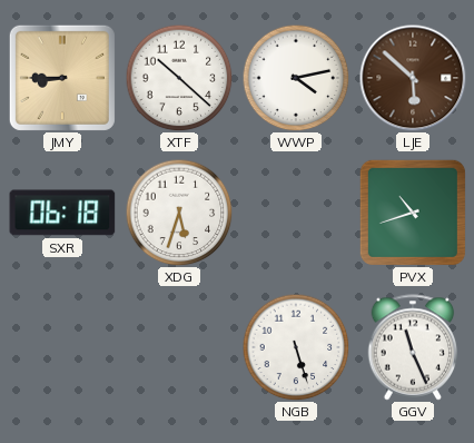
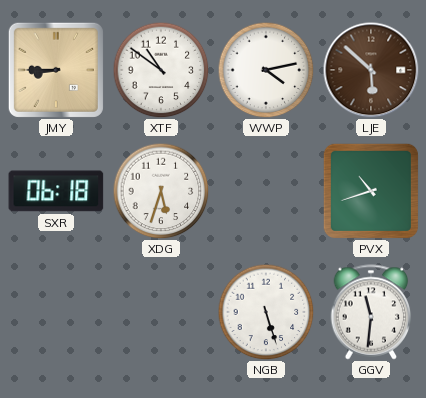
XTF: 10:22 -> 10:51
GGV: 11:26 -> 11:31
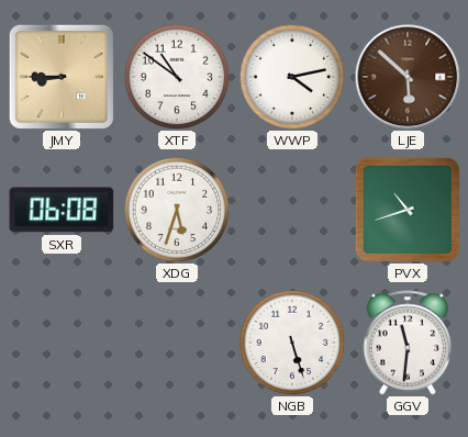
SXR: 06:18 -> 06:08
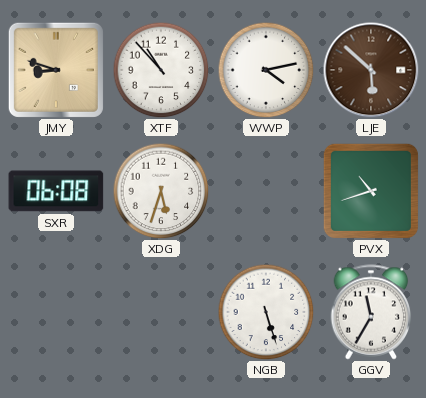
JMY: 8:45 -> 8:48
XTF: 10:51 -> 10:53
GGV: 11:31 -> 11:35
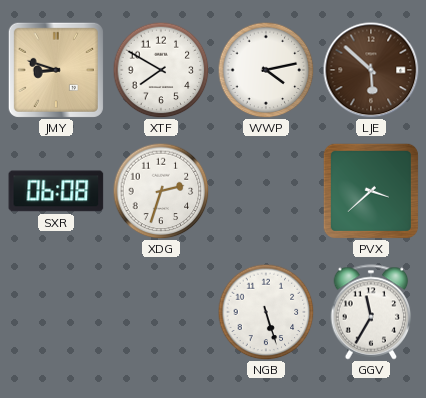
XTF: 10:53 -> 7:50
XDG: 5:33 -> 2:33
PVX: 10:42 -> 3:38
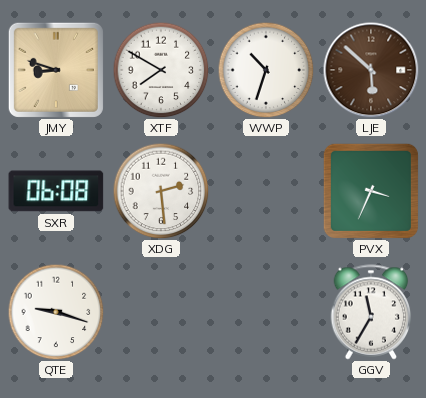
WWP: 4:13 -> 10:33
XDG: 2:33 -> 2:29
PVX: 3:38 -> 3:34
QTE: none -> 9:18
NGB: 5:27 -> none
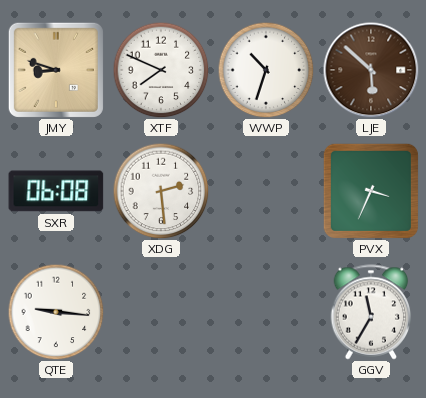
XTF: 7:50 -> 7:49
QTE: 9:18 -> 9:16
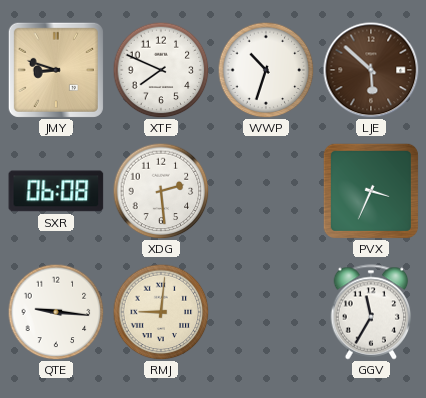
RMJ: none -> 9:01
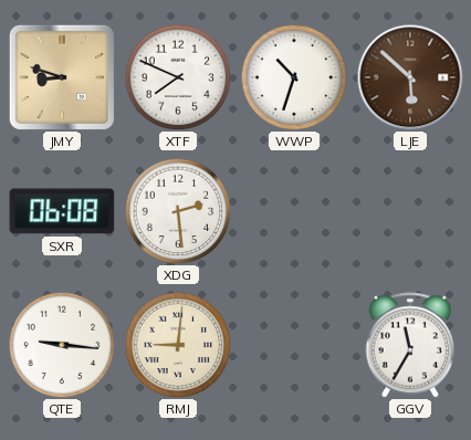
PVX: 3:34 -> none
